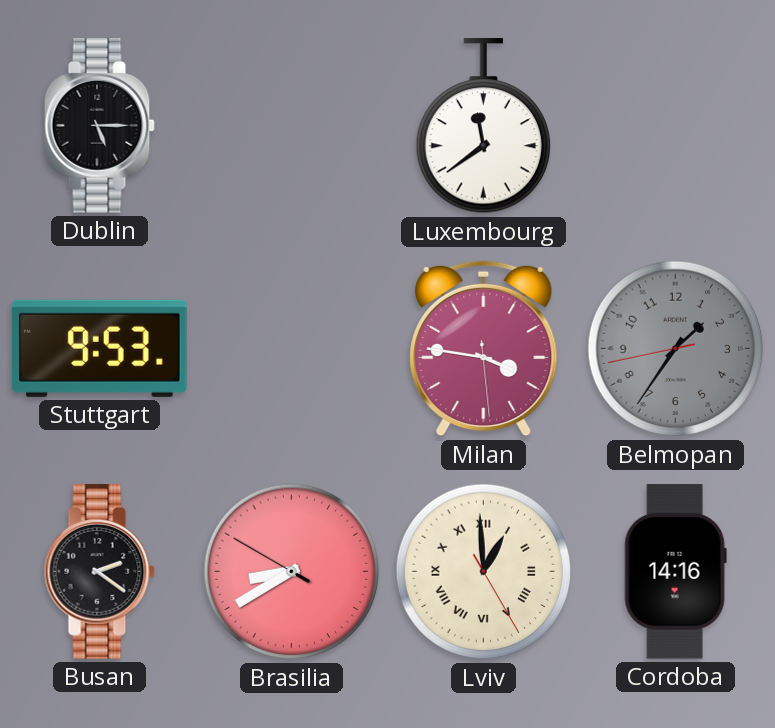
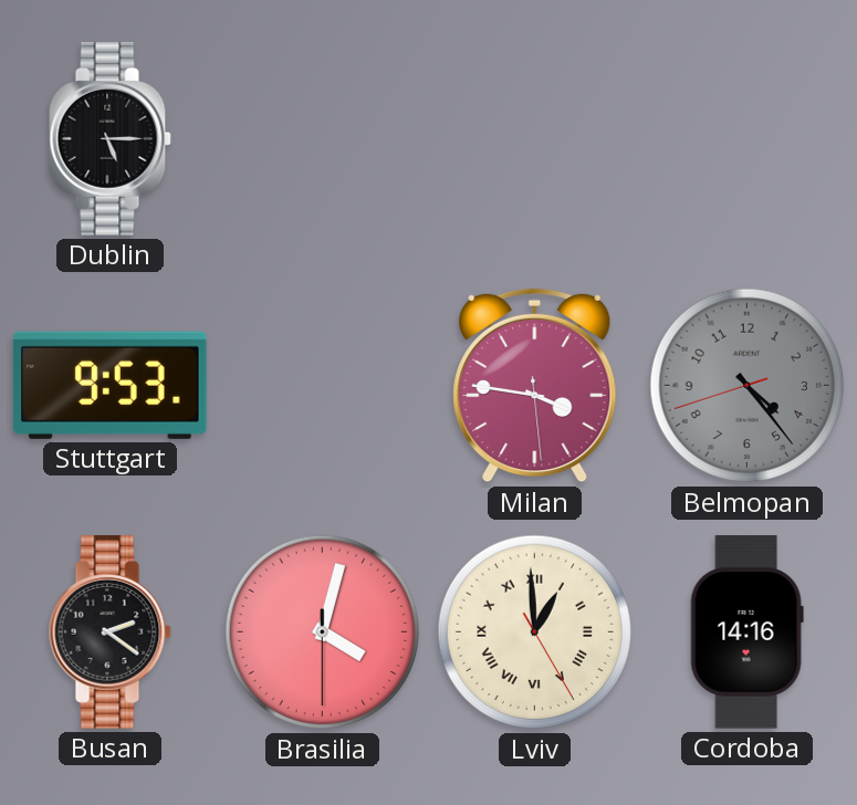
Luxembourg: 11:39 -> none
Belmopan: 1:35 -> 4:23
Brasilia: 8:39 -> 4:02
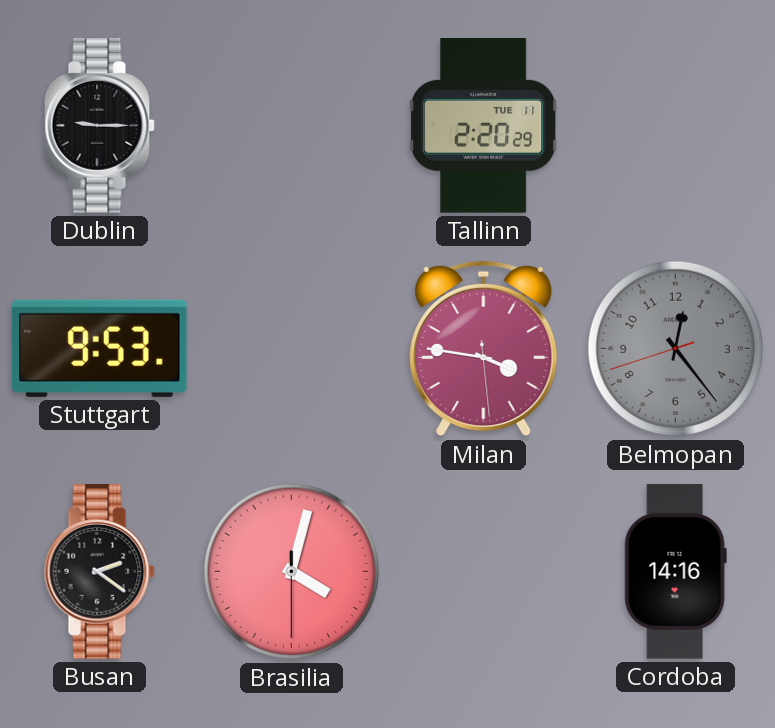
Dublin: 5:15 -> 9:15
Tallinn: none -> 2:20
Belmopan: 4:23 -> 12:23
Lviv: 12:59 -> none
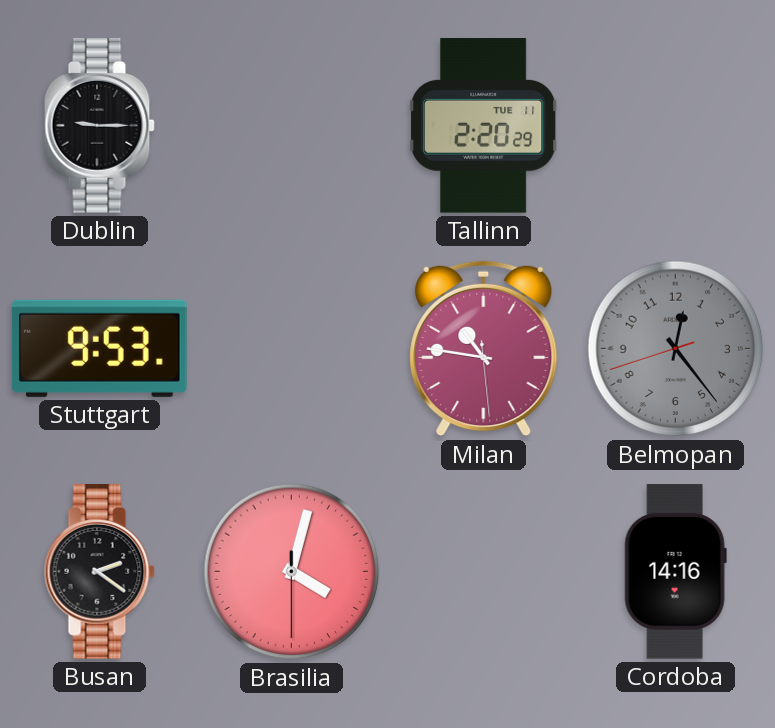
Milan: 3:46 -> 10:46
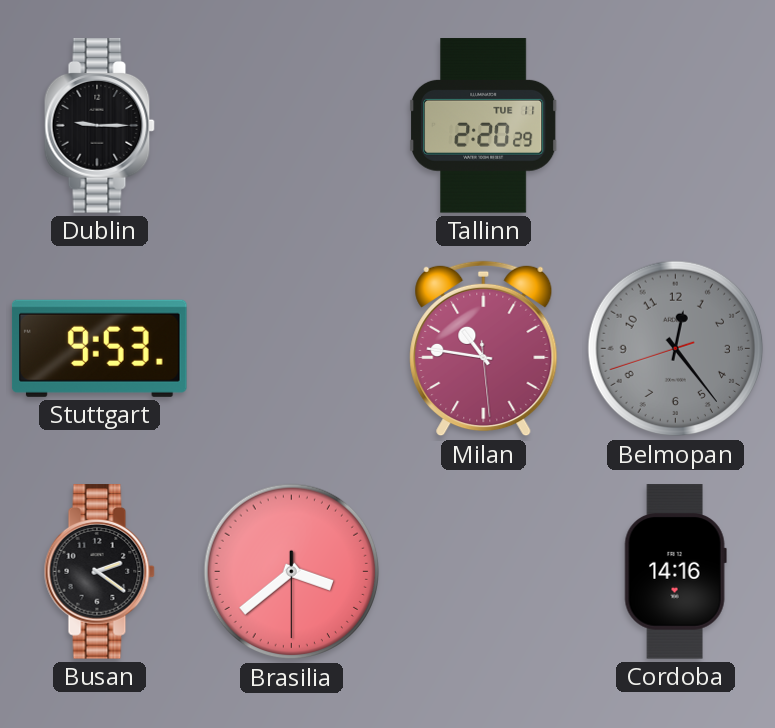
Brasilia: 4:02 -> 3:38
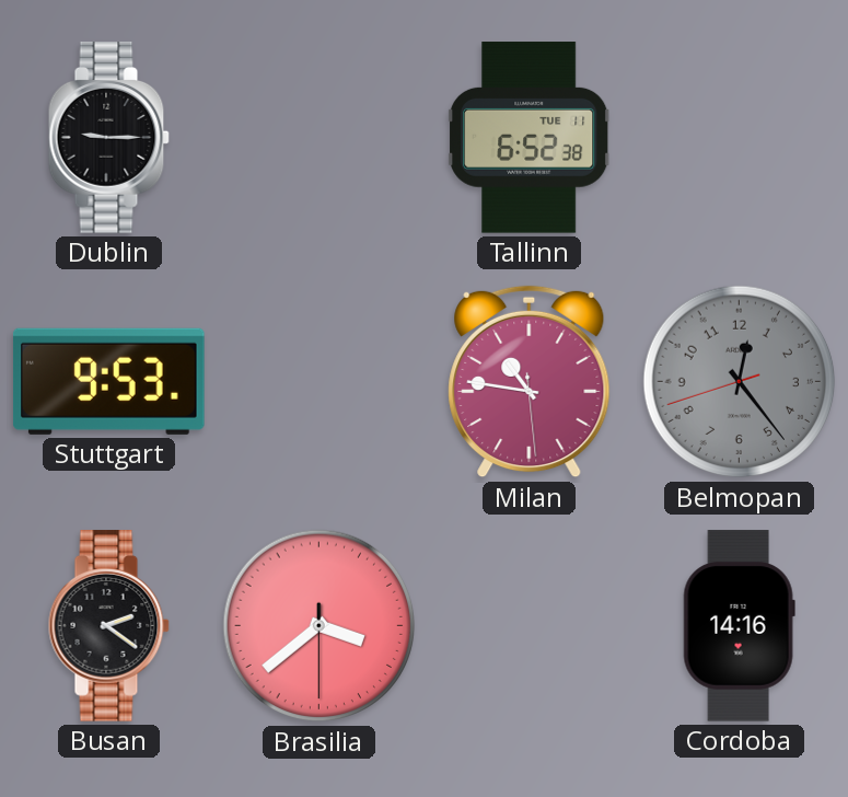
Tallinn: 2:20 -> 6:52
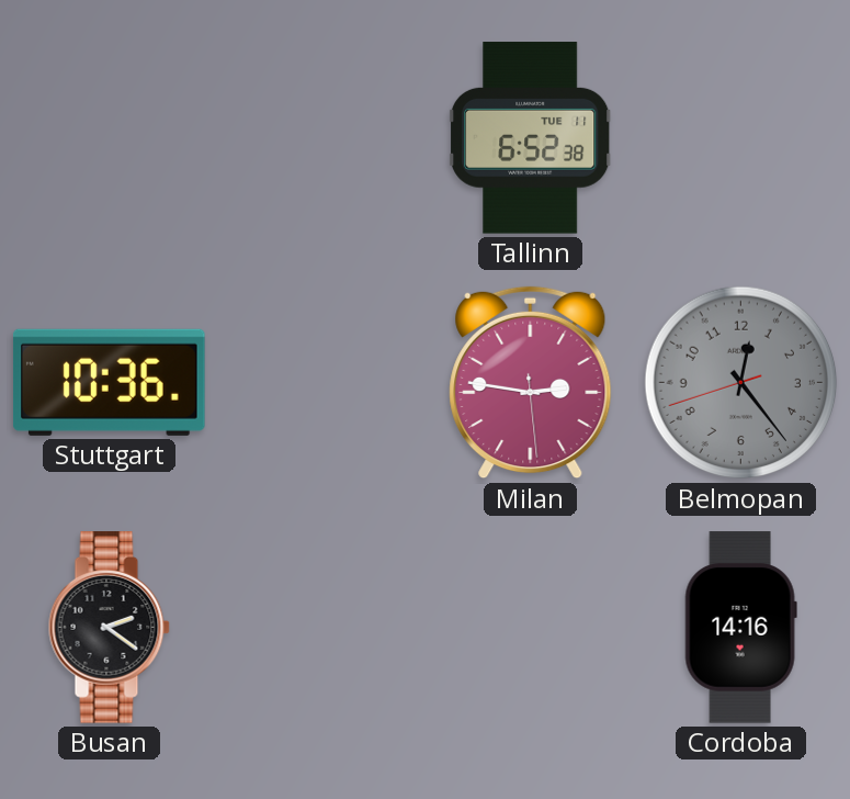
Dublin: 9:15 -> none
Stuttgart: 9:53 -> 10:36
Milan: 10:46 -> 2:46
Brasilia: 3:38 -> none
